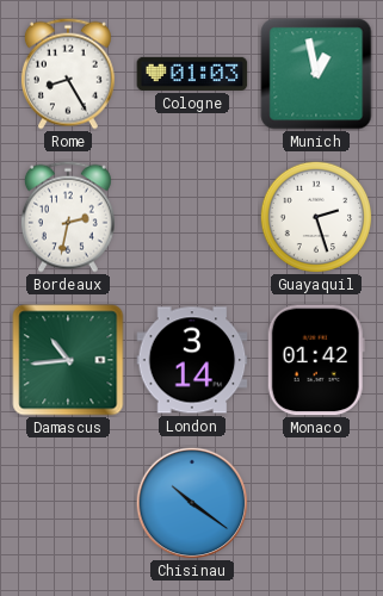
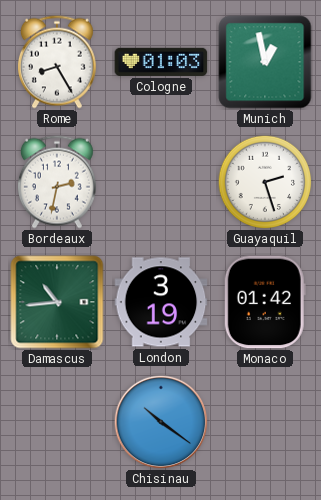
London: 3:14 -> 3:19
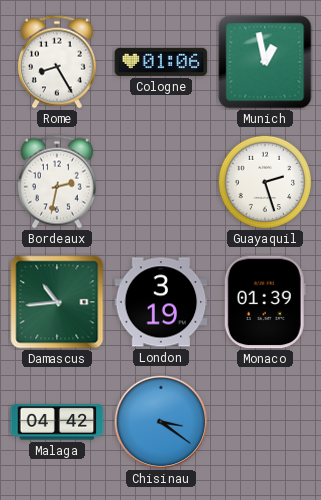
Cologne: 01:03 -> 01:06
Monaco: 01:42 -> 01:39
Malaga: none -> 04:42
Chisinau: 10:21 -> 3:21
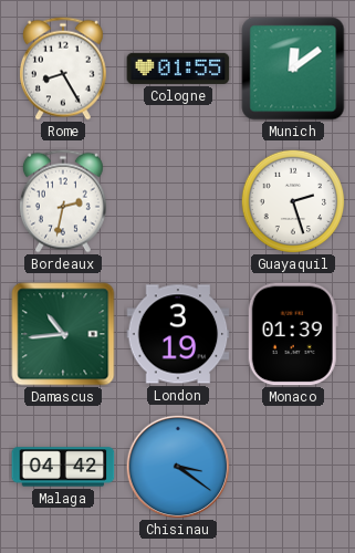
Cologne: 01:06 -> 01:55
Munich: 12:58 -> 12:09
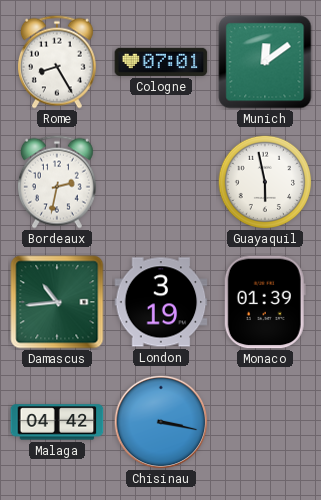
Cologne: 01:55 -> 07:01
Guayaquil: 2:27 -> 5:58
Chisinau: 3:21 -> 3:17
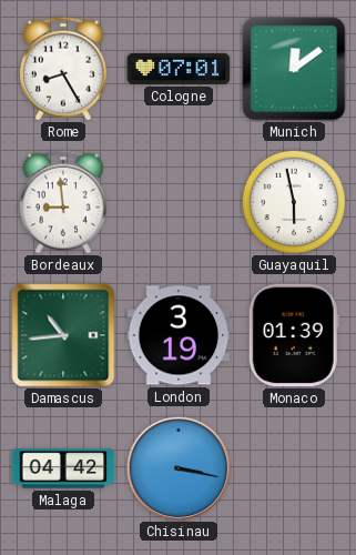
Bordeaux: 2:32 -> 8:59
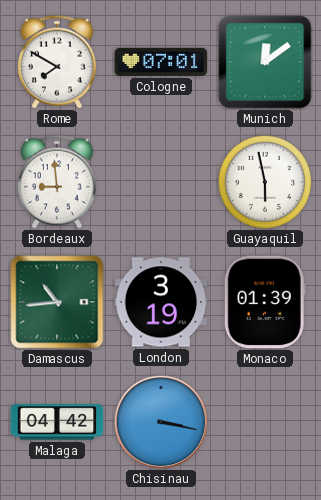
Rome: 8:25 -> 7:50
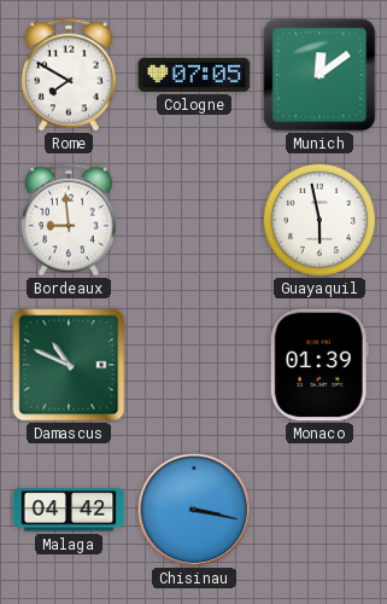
Cologne: 07:01 -> 07:05
Damascus: 10:44 -> 10:49
London: 3:19 -> none
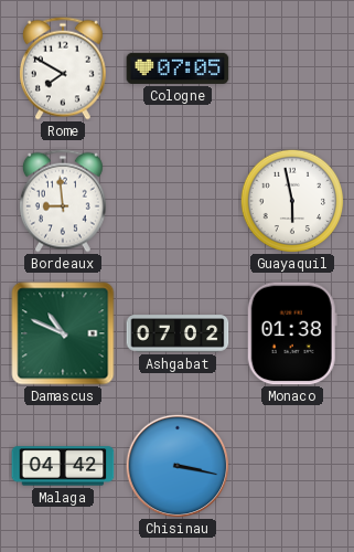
Munich: 12:09 -> none
Ashgabat: none -> 07:02
Monaco: 01:39 -> 01:38
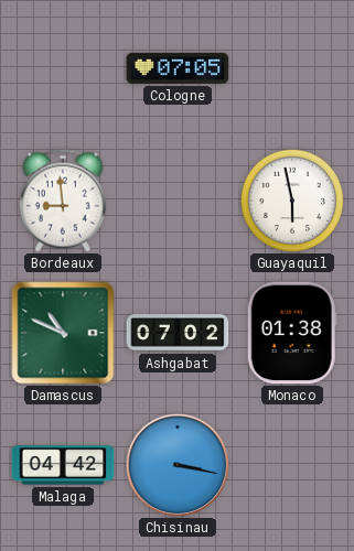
Rome: 7:50 -> none
